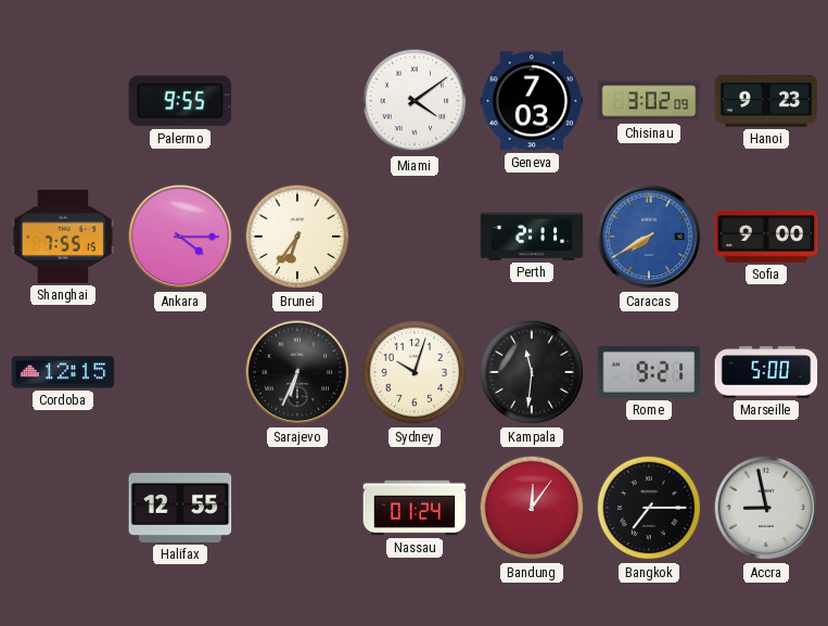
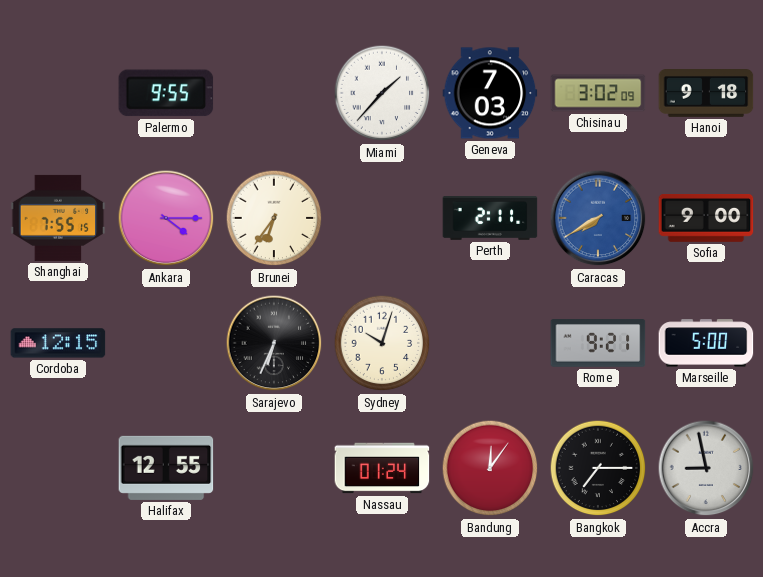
Miami: 4:09 -> 1:37
Hanoi: 9:23 -> 9:18
Kampala: 11:31 -> none
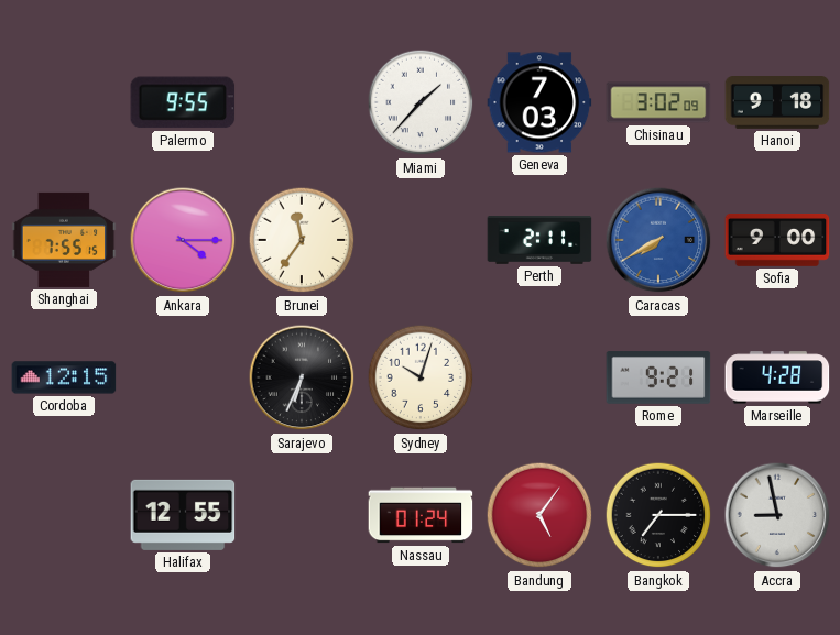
Brunei: 6:36 -> 11:36
Marseille: 5:00 -> 4:28
Bandung: 12:06 -> 5:06
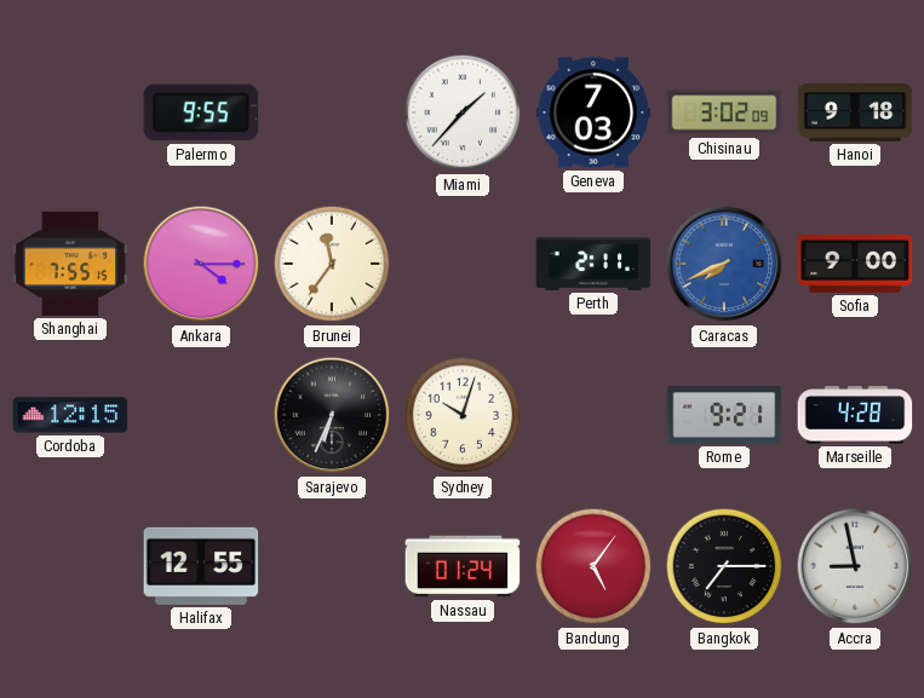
Caracas: 7:40 -> 7:41
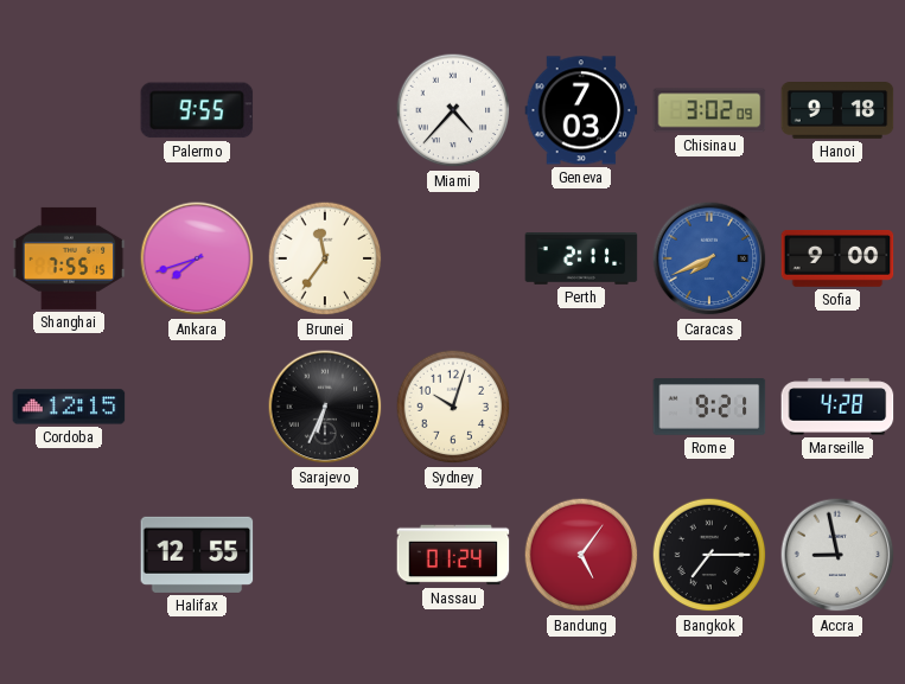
Miami: 1:37 -> 4:37
Ankara: 4:15 -> 7:42
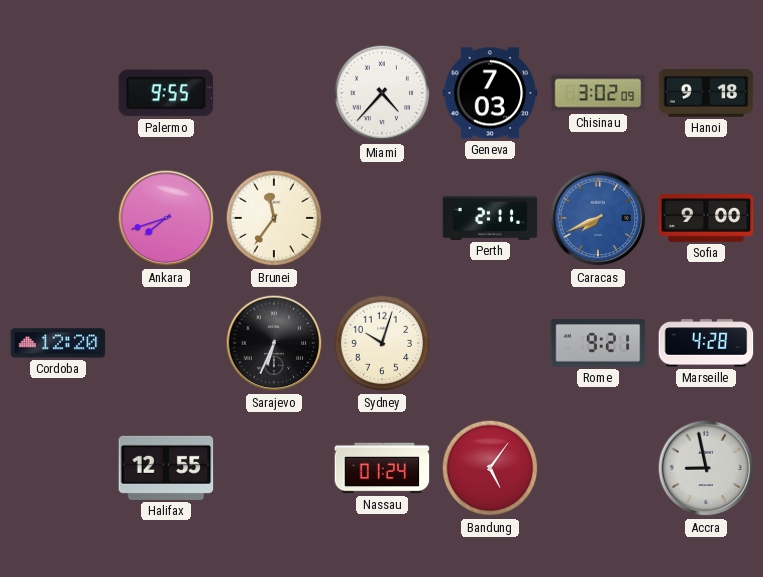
Shanghai: 7:55 -> none
Cordoba: 12:15 -> 12:20
Bangkok: 7:15 -> none
